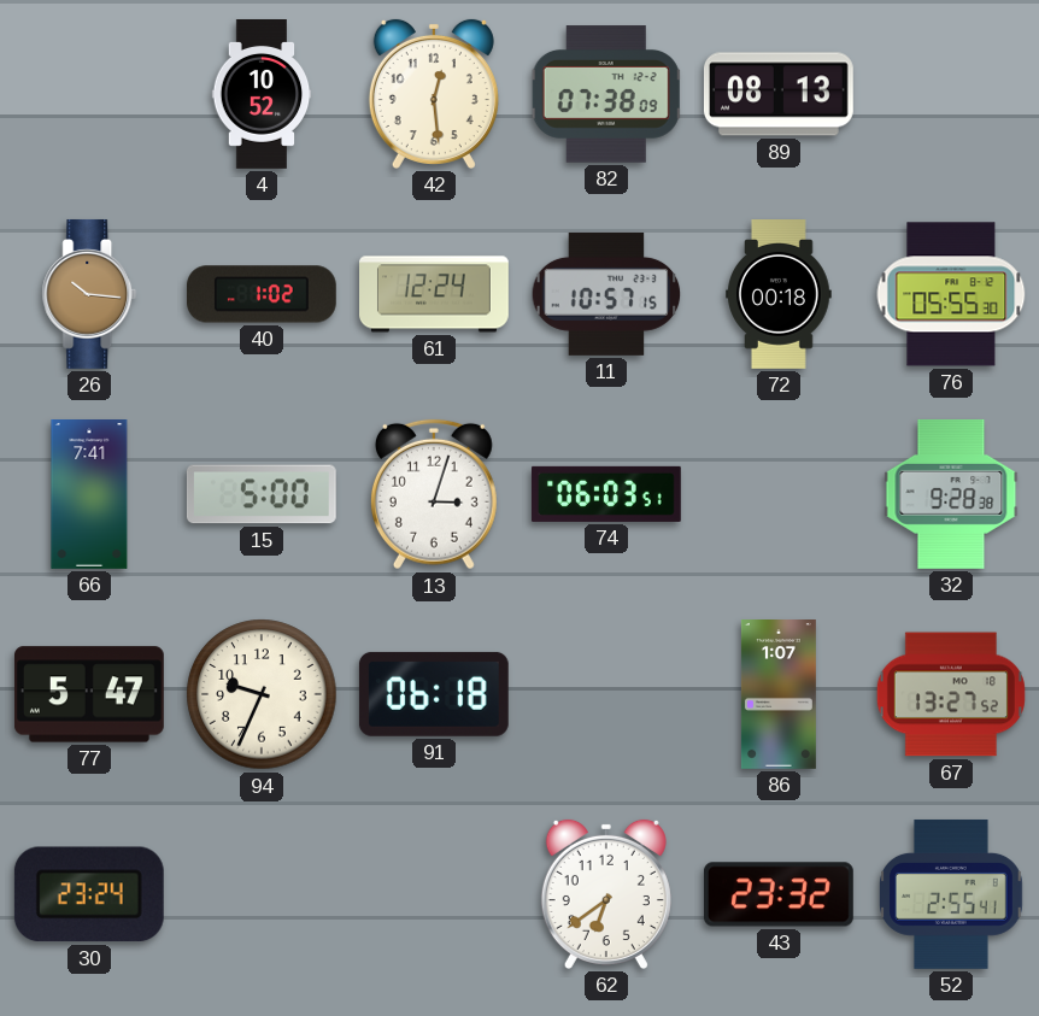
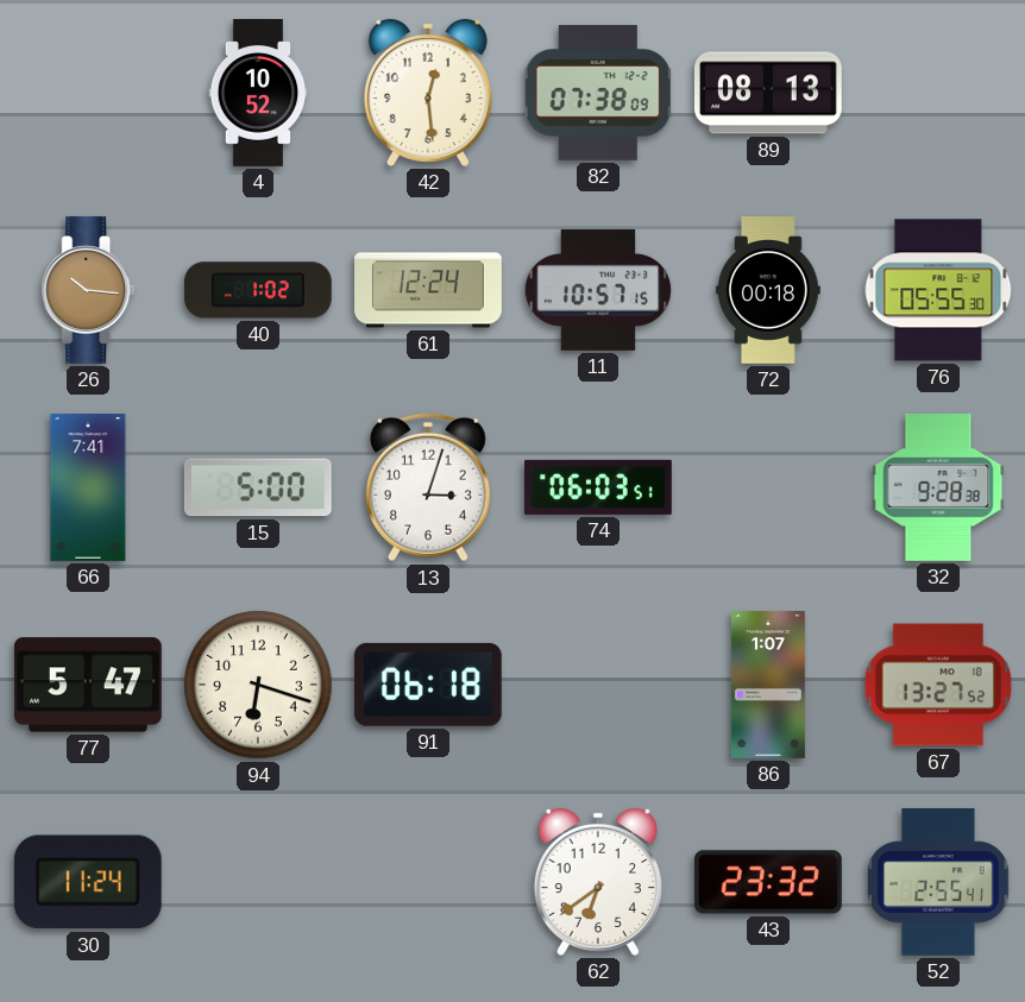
94: 9:34 -> 6:18
30: 23:24 -> 11:24
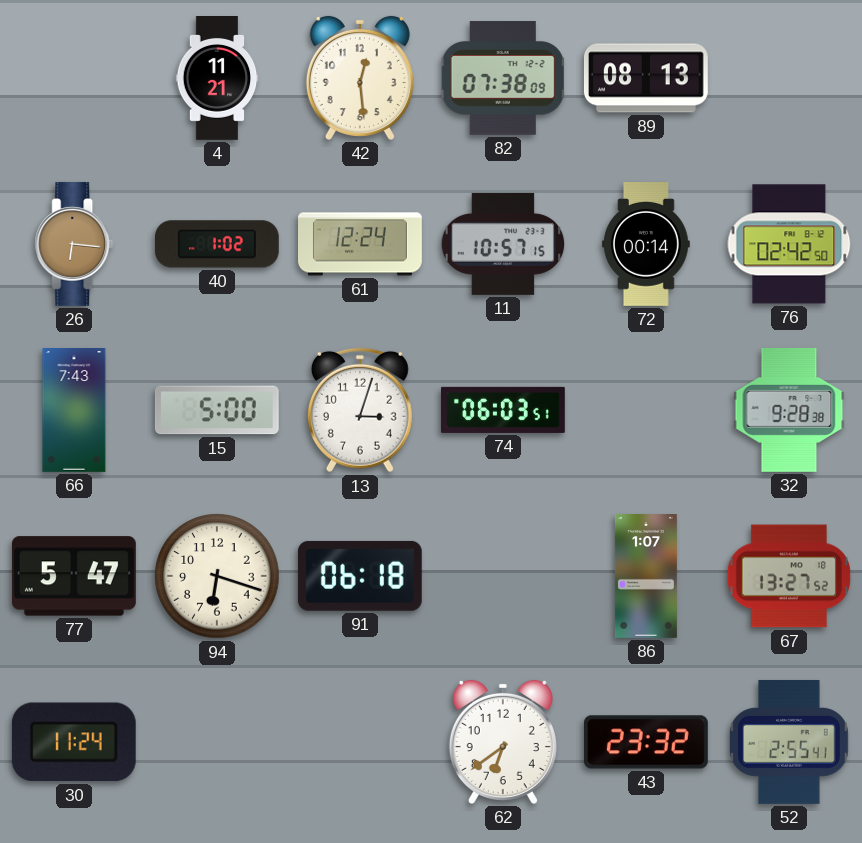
4: 10:52 -> 11:21
26: 10:16 -> 6:16
72: 00:18 -> 00:14
76: 05:55 -> 02:42
66: 7:41 -> 7:43
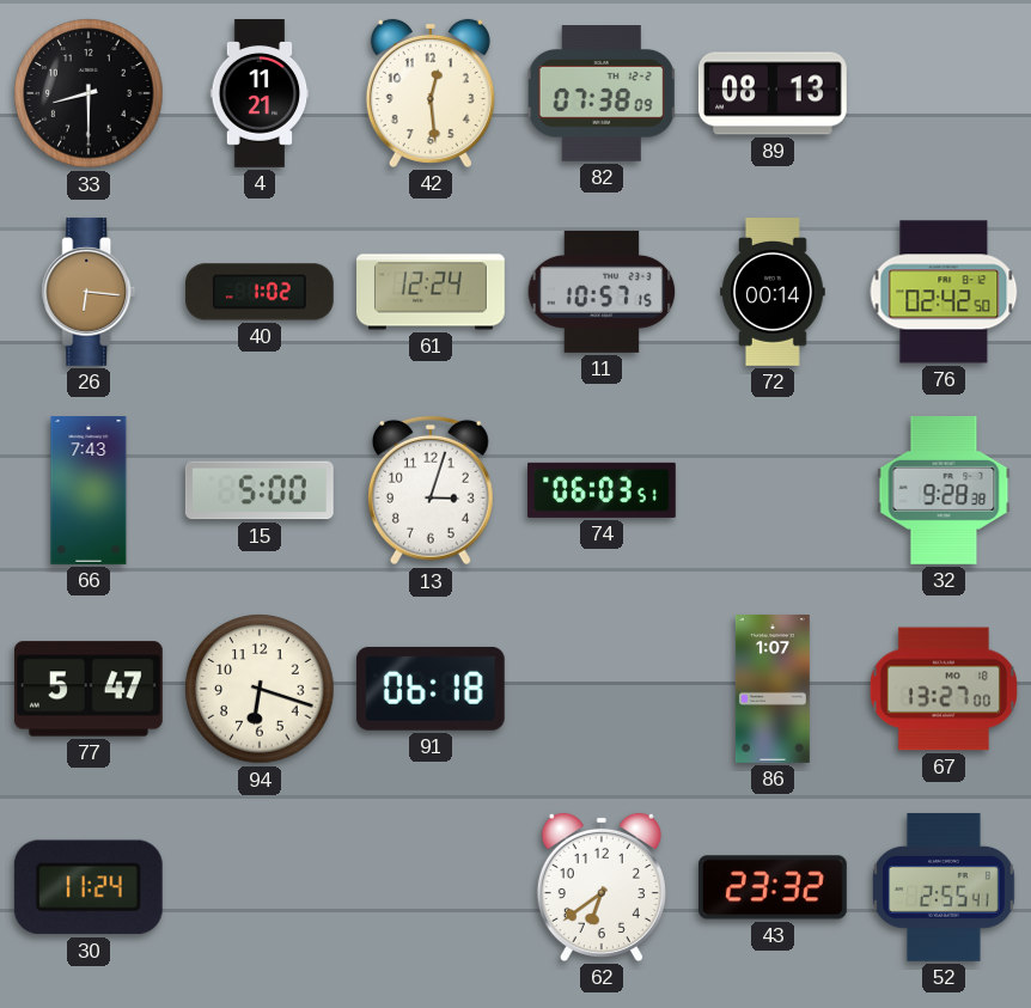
33: none -> 8:30
67: 13:27:52 -> 13:27:00
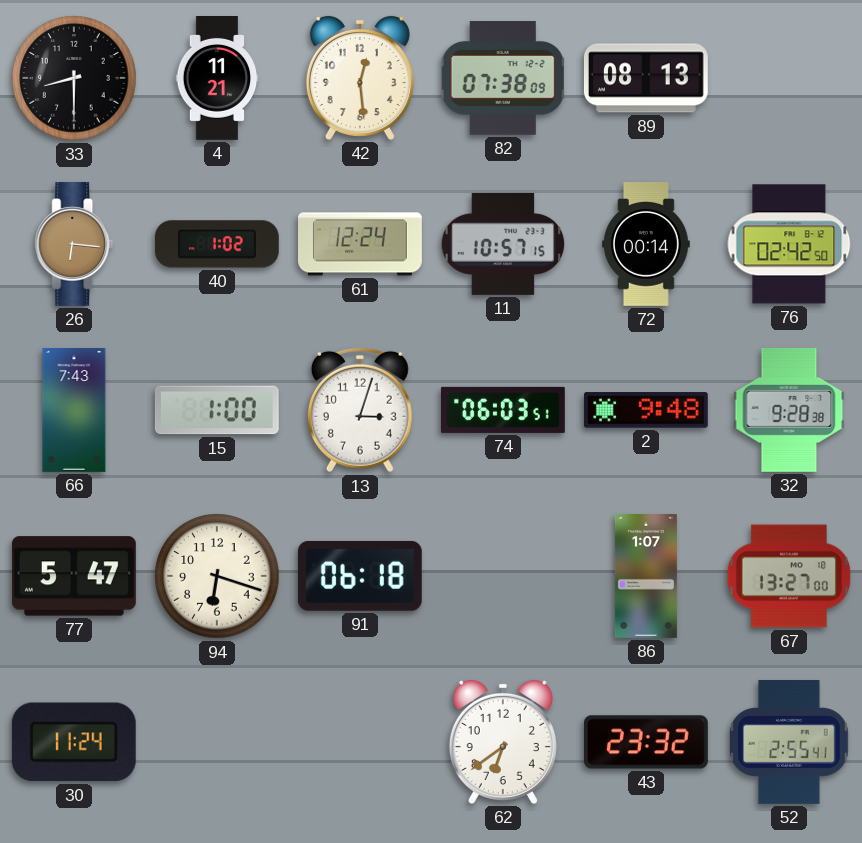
15: 5:00 -> 1:00
2: none -> 9:48
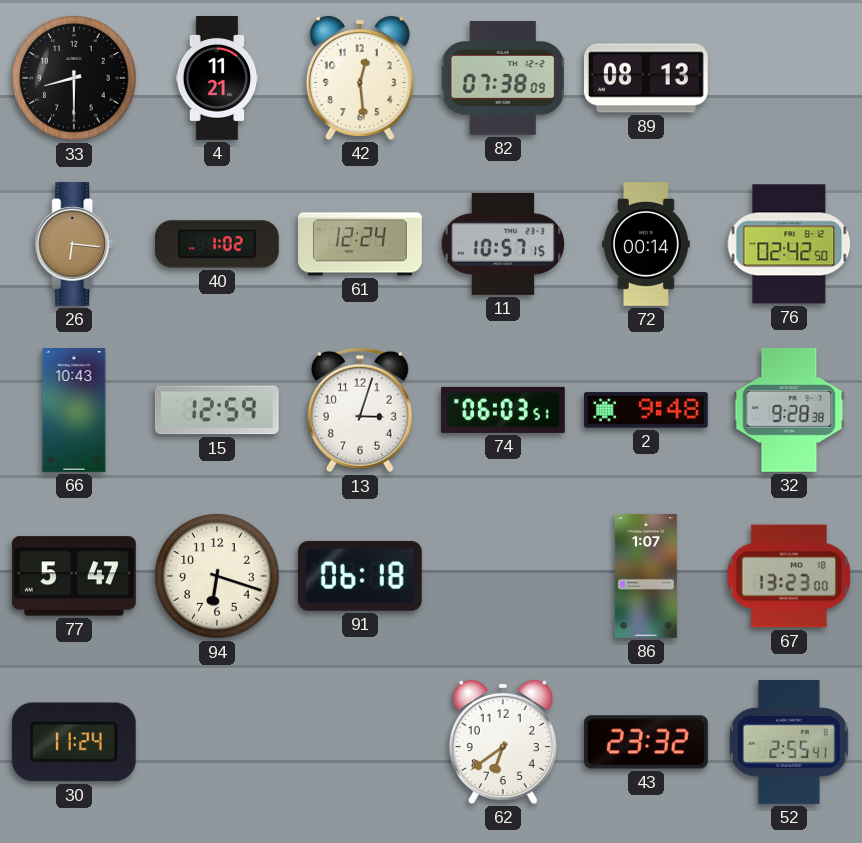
66: 7:43 -> 10:43
15: 1:00 -> 12:59
67: 13:27 -> 13:23
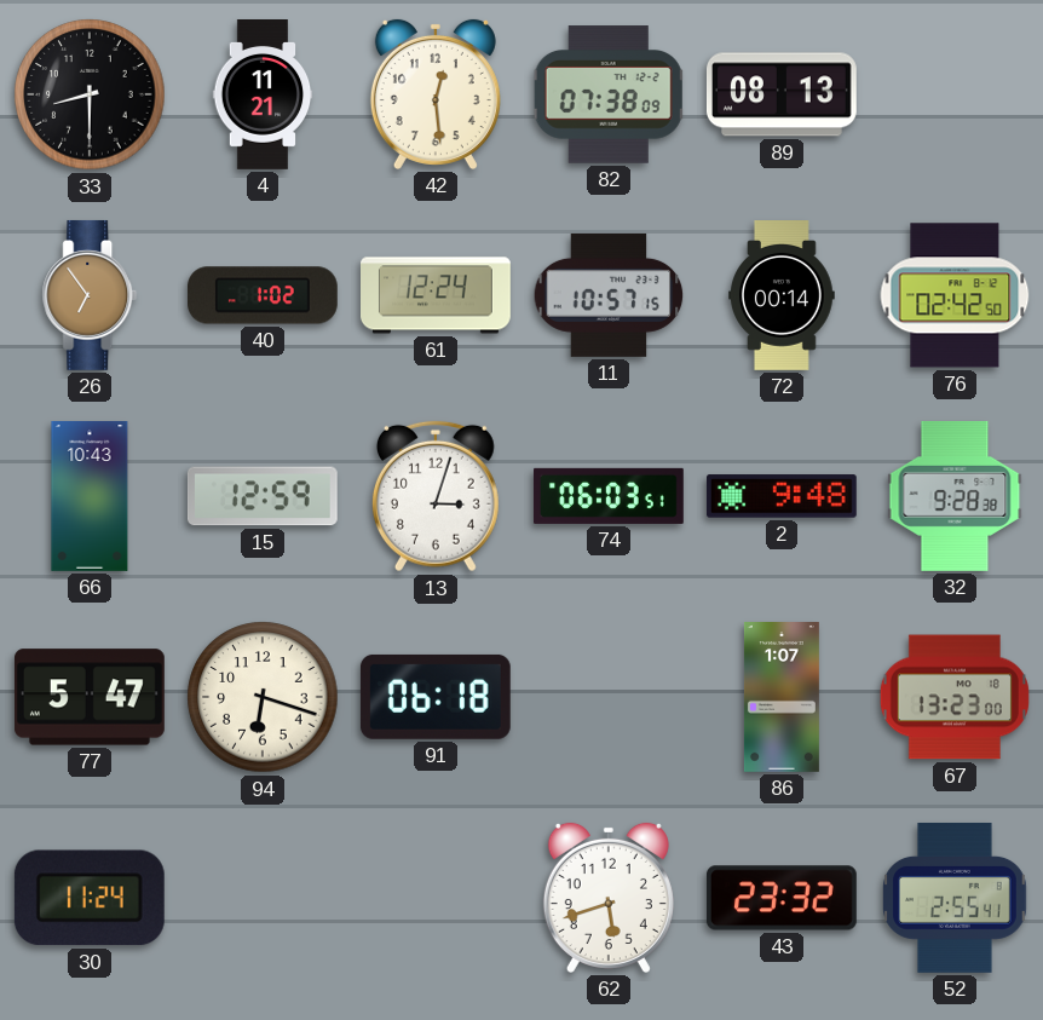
26: 6:16 -> 6:54
62: 6:39 -> 5:42
